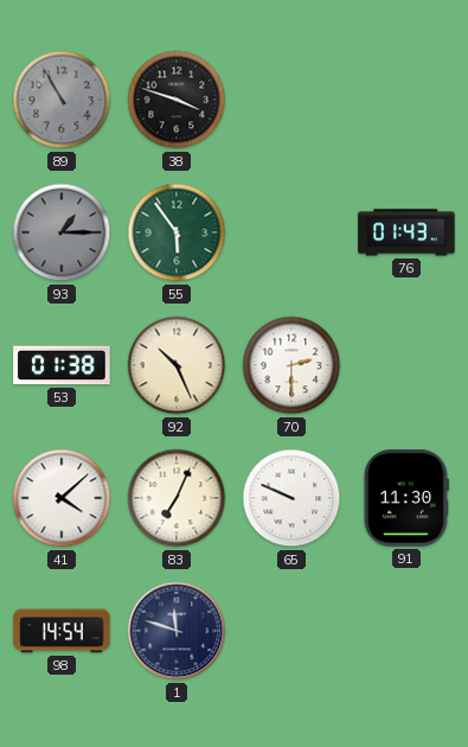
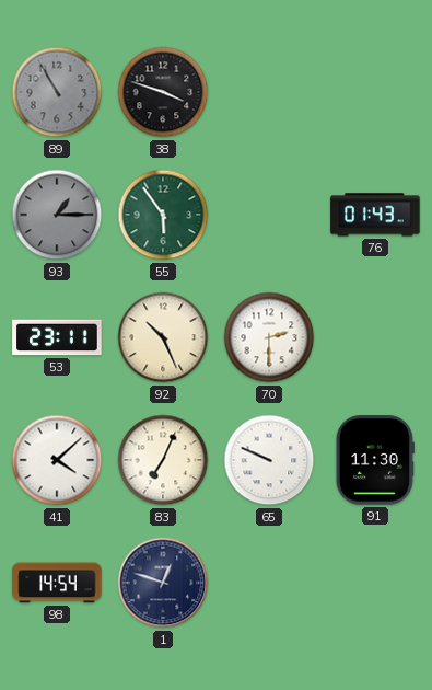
53: 01:38 -> 23:11
1: 11:48 -> 12:48
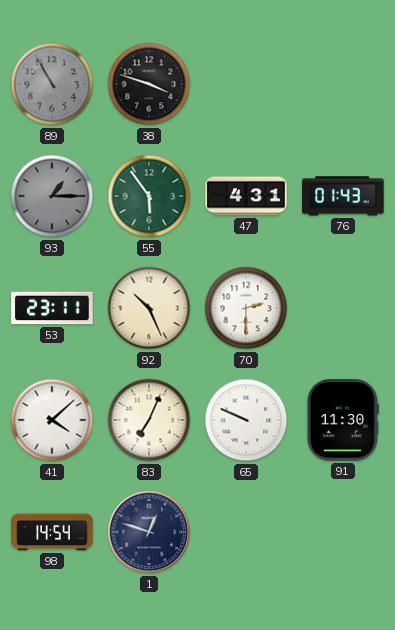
47: none -> 4:31
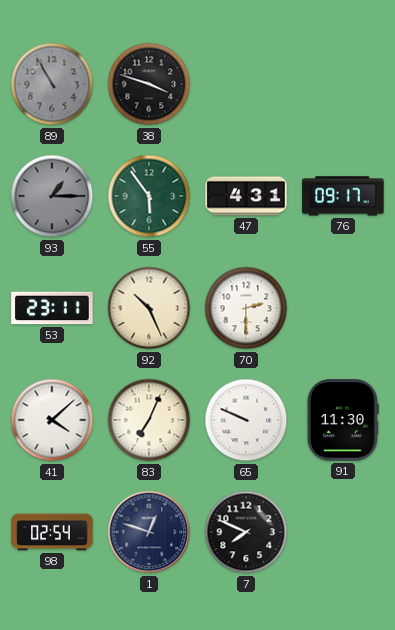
76: 01:43 -> 09:17
98: 14:54 -> 02:54
7: none -> 7:49
